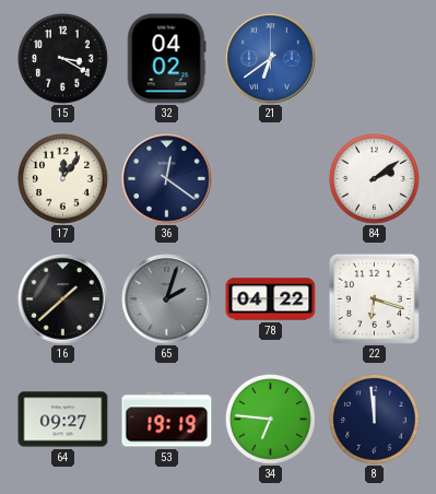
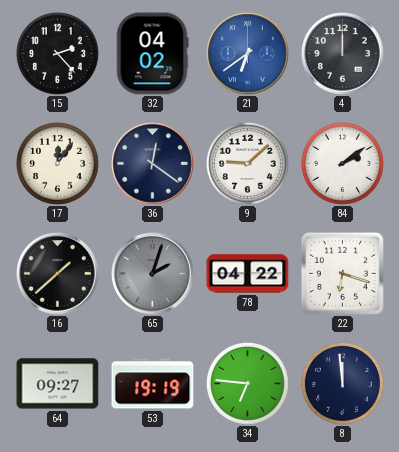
15: 3:20 -> 2:23
4: none -> 12:00
9: none -> 9:08
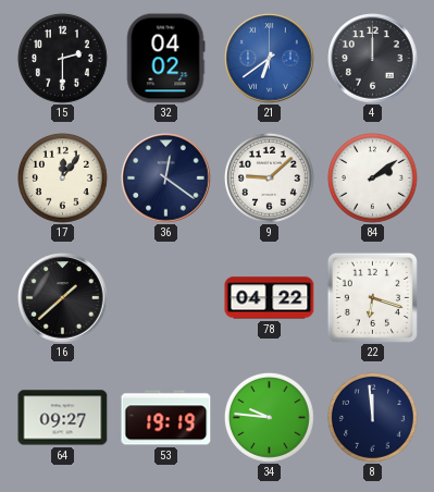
15: 2:23 -> 2:30
65: 2:03 -> none
34: 6:46 -> 9:46
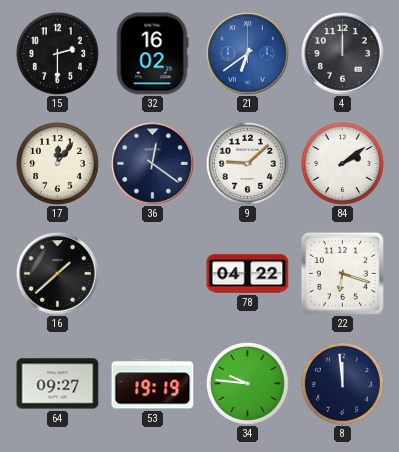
32: 04:02 -> 16:02
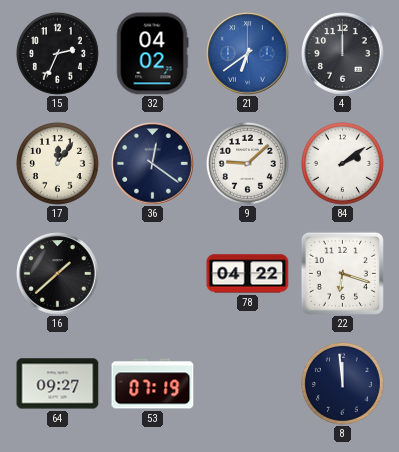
15: 2:30 -> 2:34
32: 16:02 -> 04:02
53: 19:19 -> 07:19
34: 9:46 -> none
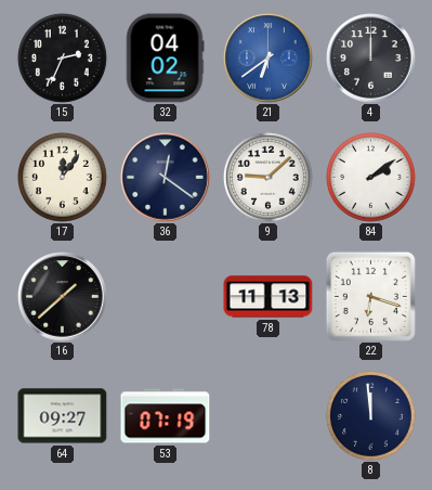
78: 04:22 -> 11:13
